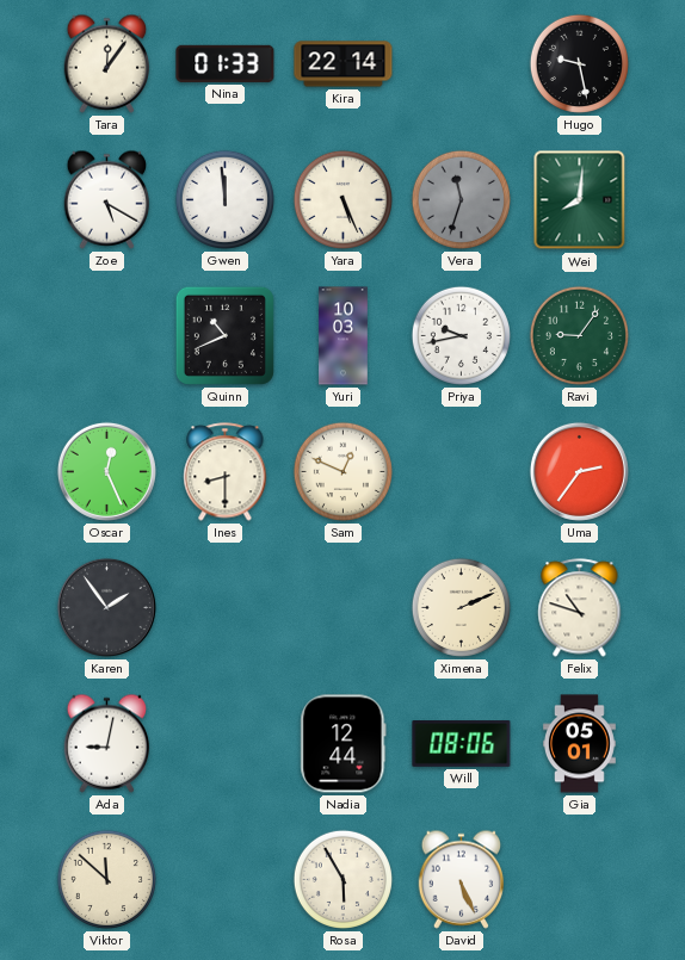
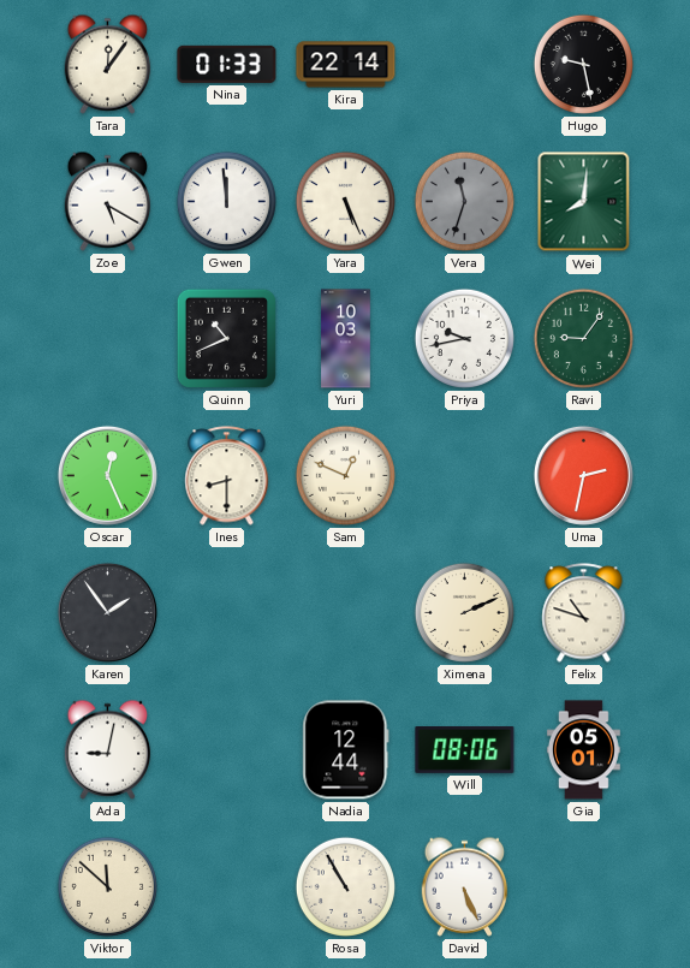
Uma: 2:36 -> 2:32
Rosa: 5:55 -> 10:55
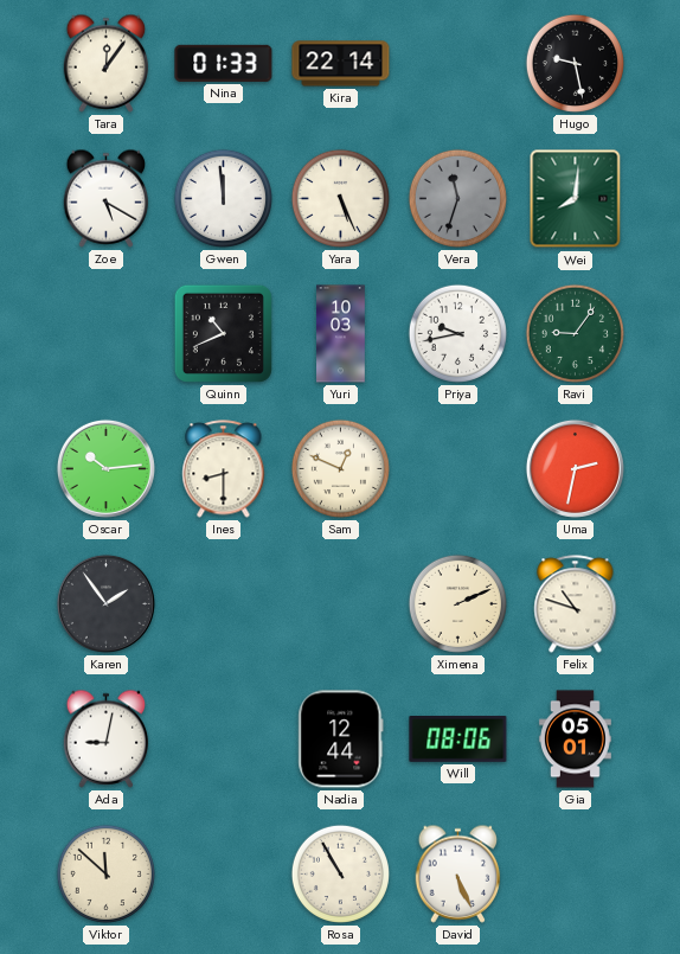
Oscar: 12:26 -> 10:14
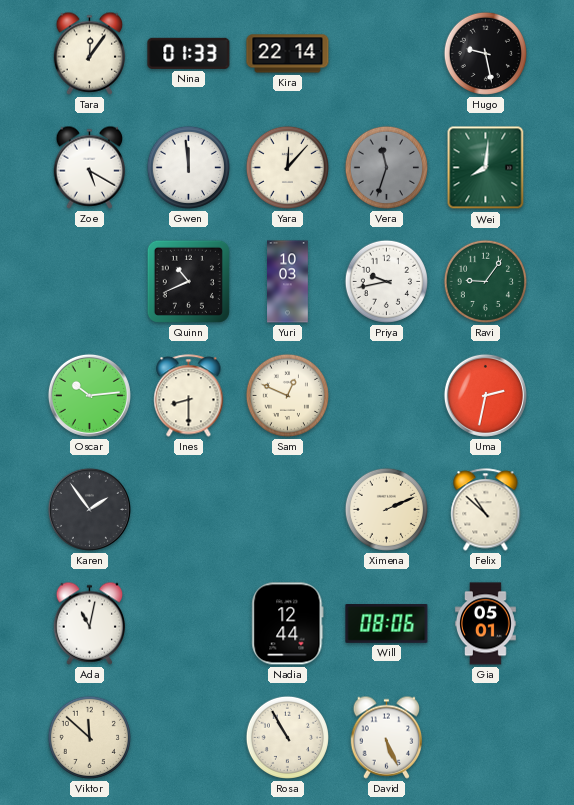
Yara: 5:26 -> 12:07
Felix: 10:48 -> 10:52
Ada: 9:02 -> 11:02
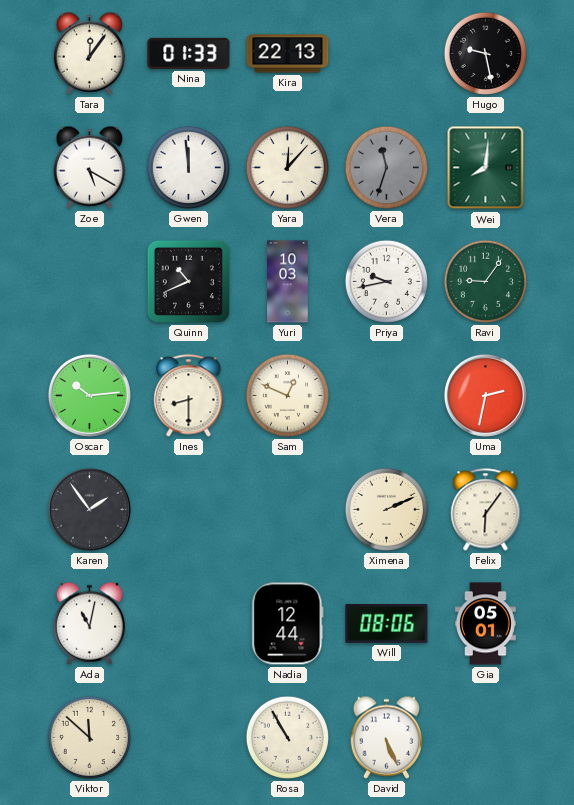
Kira: 22:14 -> 22:13
Felix: 10:52 -> 6:06
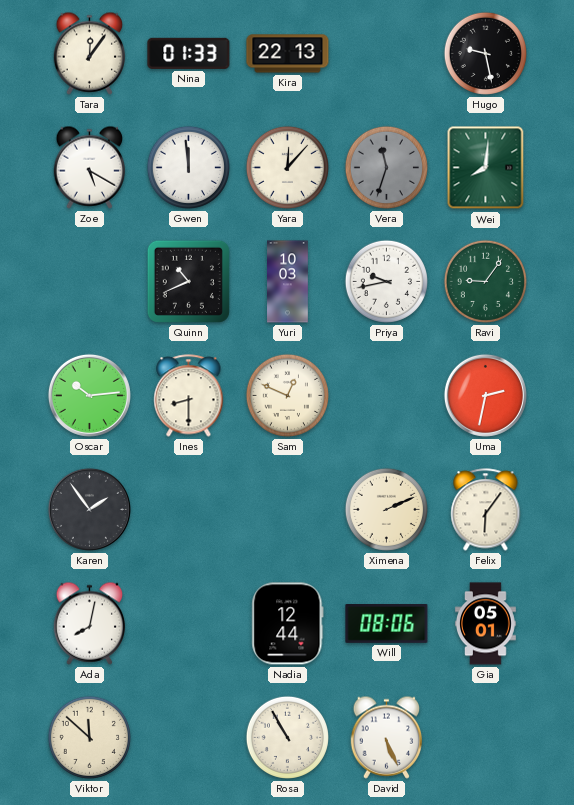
Ada: 11:02 -> 8:02
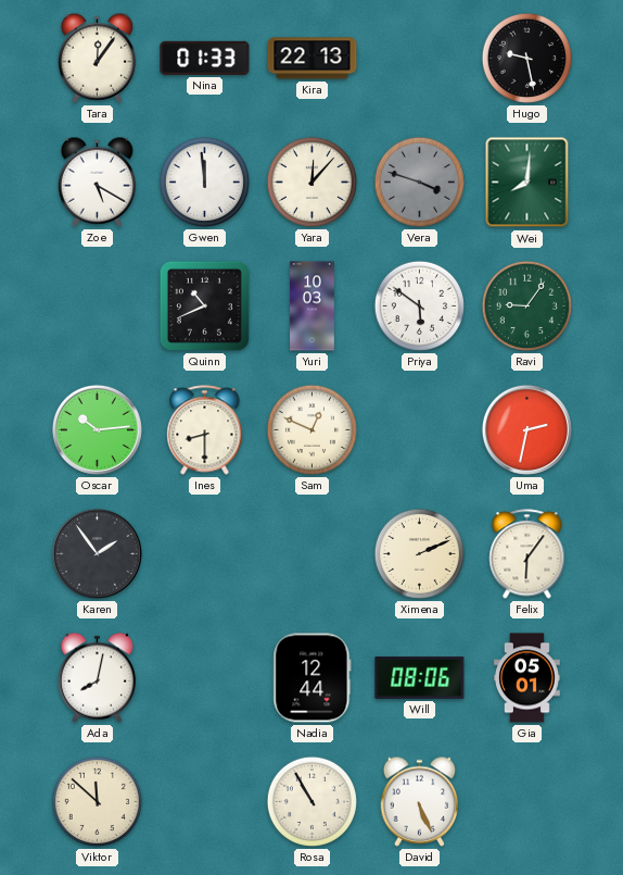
Vera: 11:33 -> 3:48
Priya: 9:43 -> 5:51
